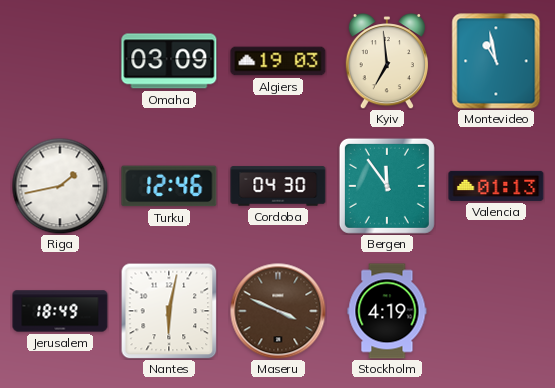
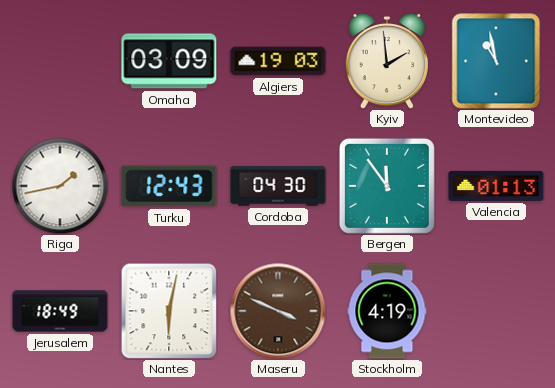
Kyiv: 6:59 -> 1:59
Turku: 12:46 -> 12:43
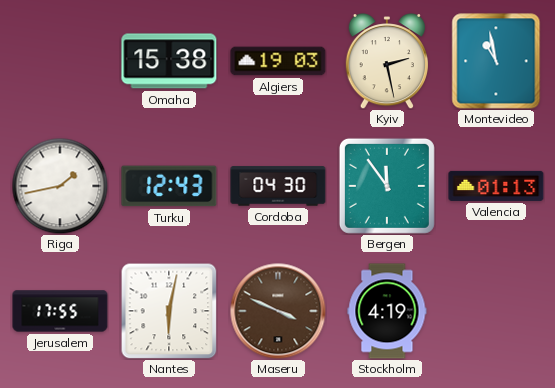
Omaha: 03:09 -> 15:38
Kyiv: 1:59 -> 2:28
Jerusalem: 18:49 -> 17:55
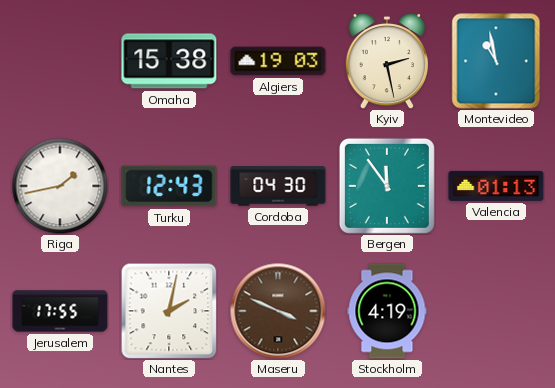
Nantes: 6:02 -> 2:02
